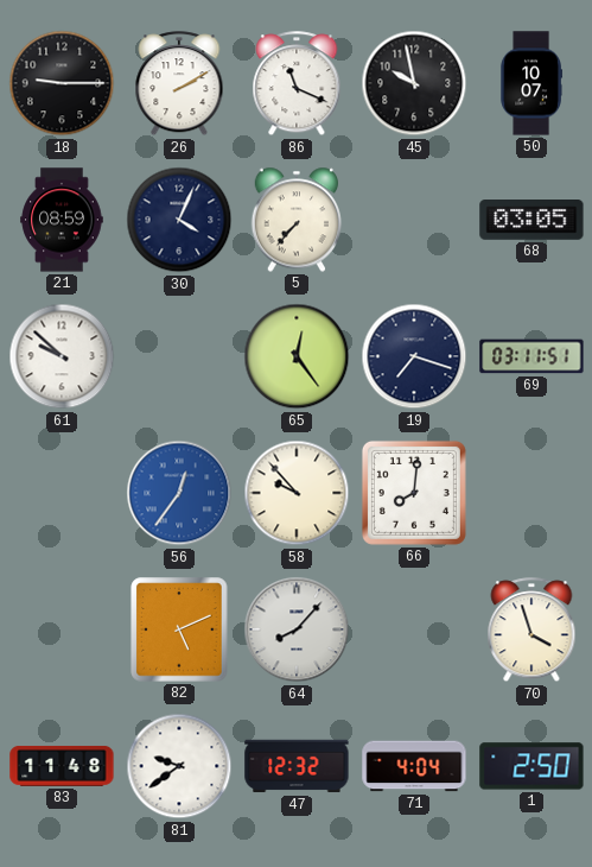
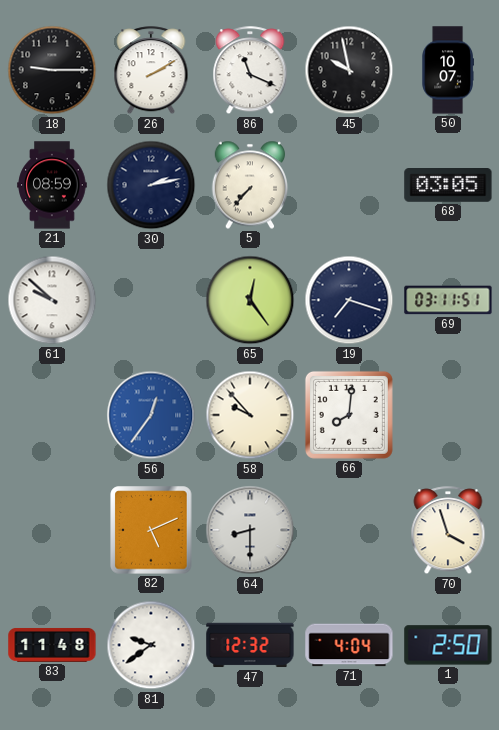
30: 4:04 -> 2:13
64: 8:07 -> 8:30
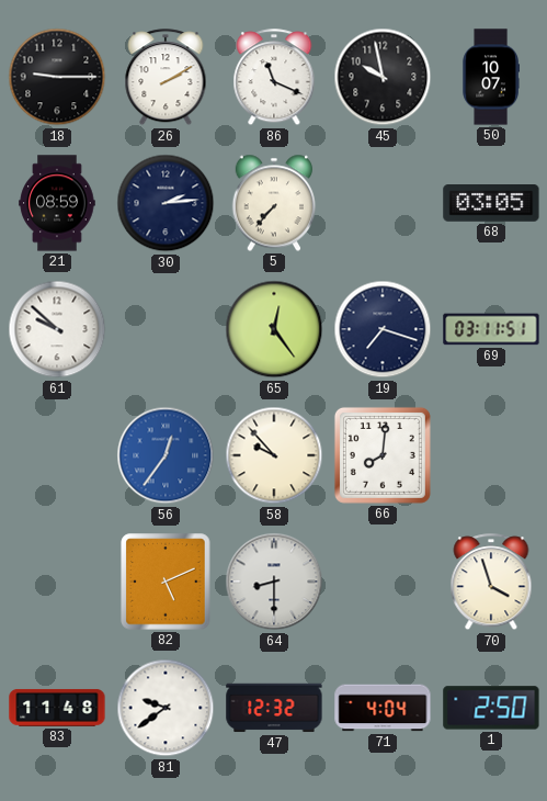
30: 2:13 -> 2:14
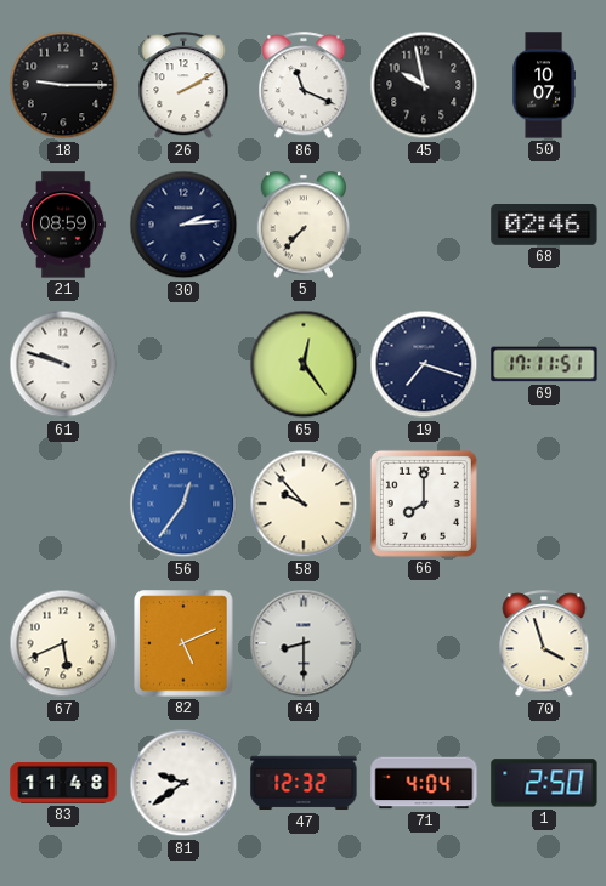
68: 03:05 -> 02:46
61: 9:52 -> 9:48
69: 03:11 -> 17:11
66: 8:01 -> 8:00
67: none -> 5:41
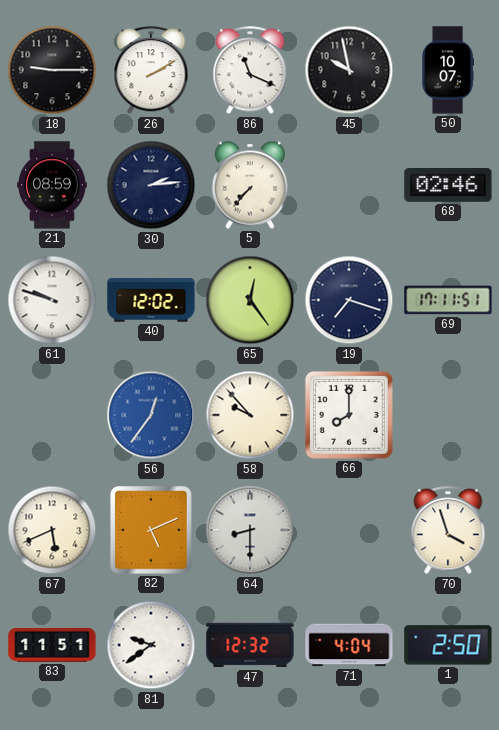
40: none -> 12:02
83: 11:48 -> 11:51
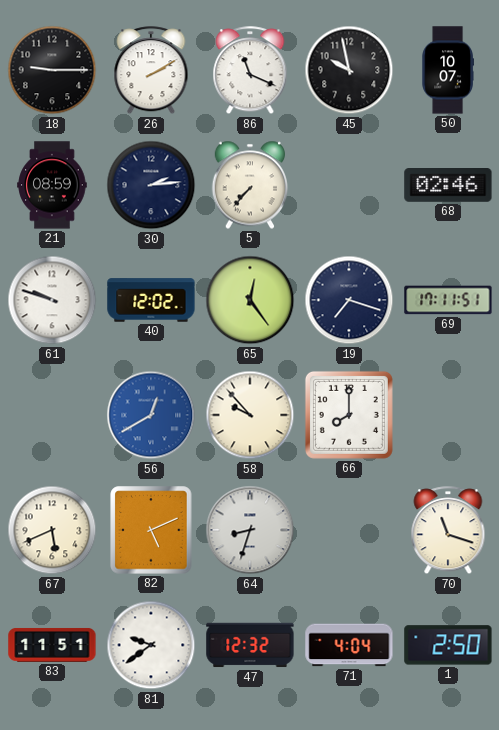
56: 12:36 -> 12:40
64: 8:30 -> 8:33
70: 3:57 -> 11:18
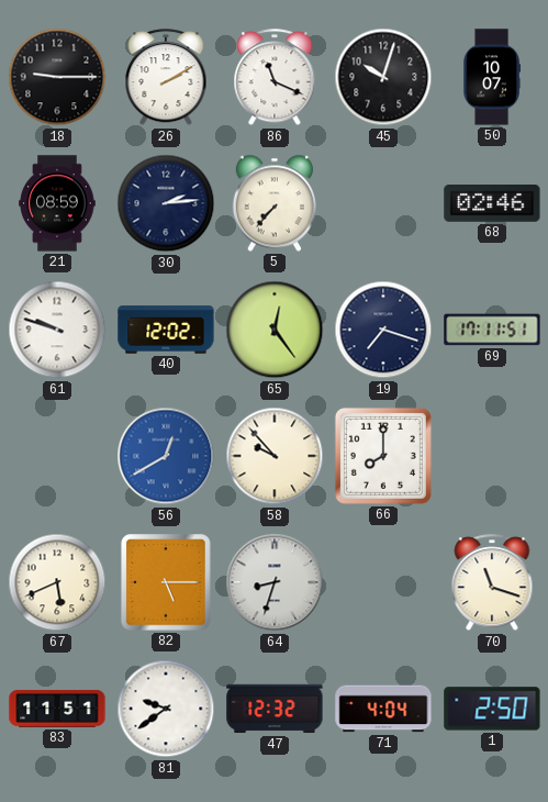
45: 9:58 -> 10:03
82: 5:11 -> 5:15
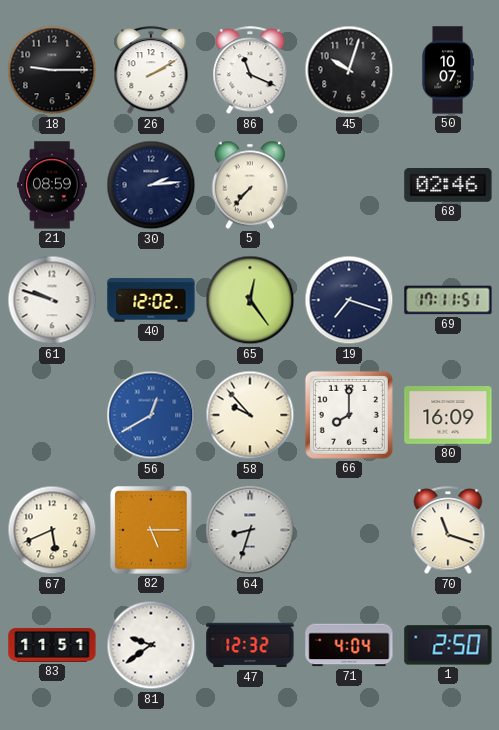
80: none -> 16:09
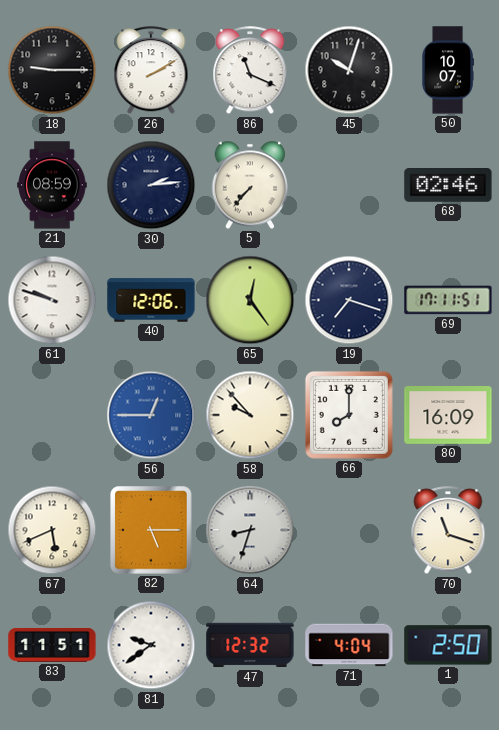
40: 12:02 -> 12:06
56: 12:40 -> 12:45
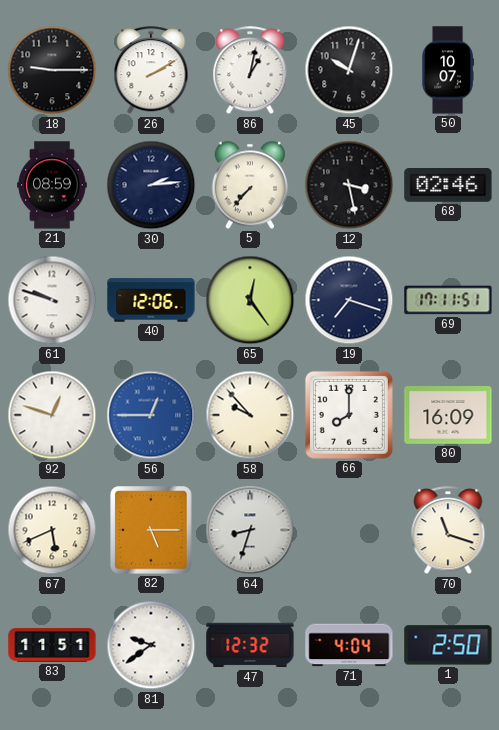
86: 11:19 -> 1:02
12: none -> 3:28
92: none -> 12:48
